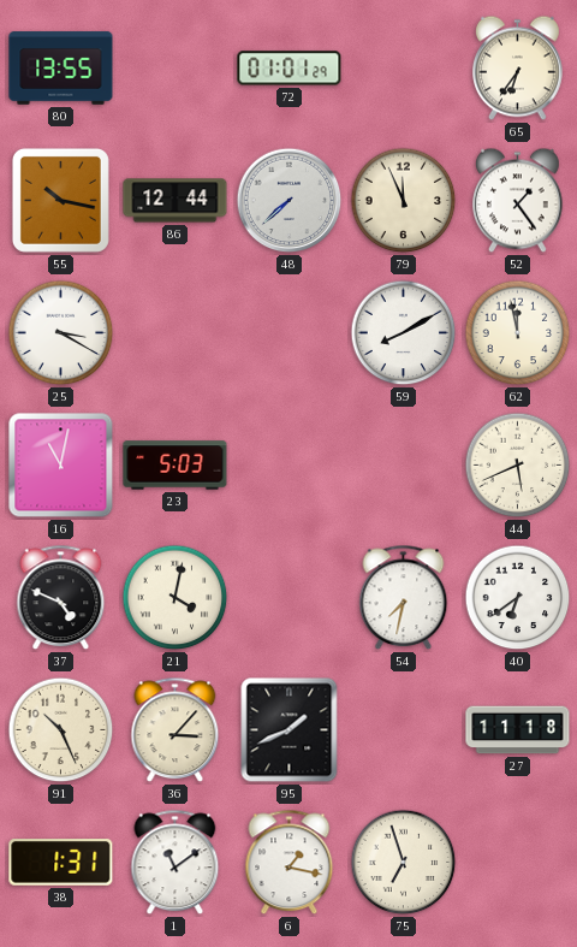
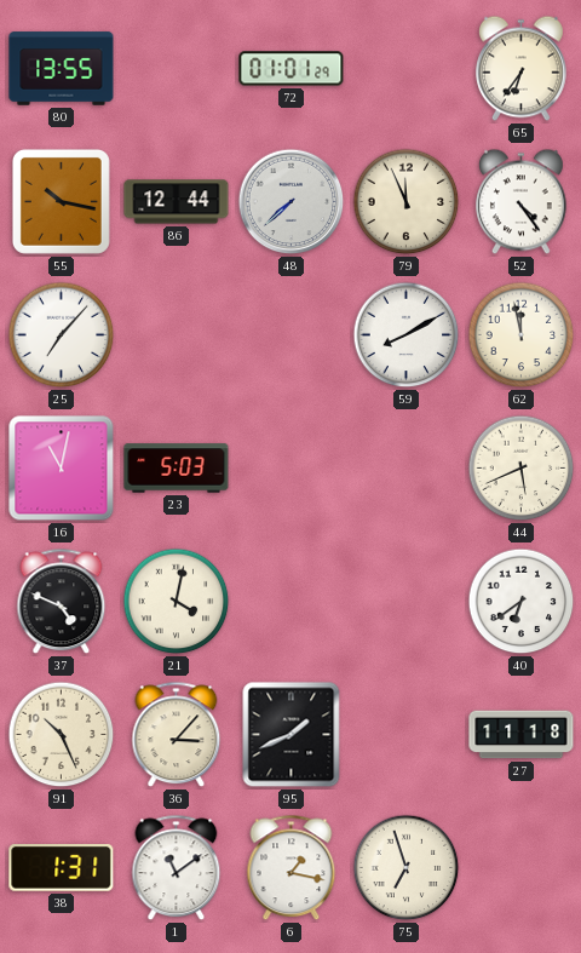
52: 1:24 -> 4:24
25: 3:20 -> 7:07
54: 7:32 -> none
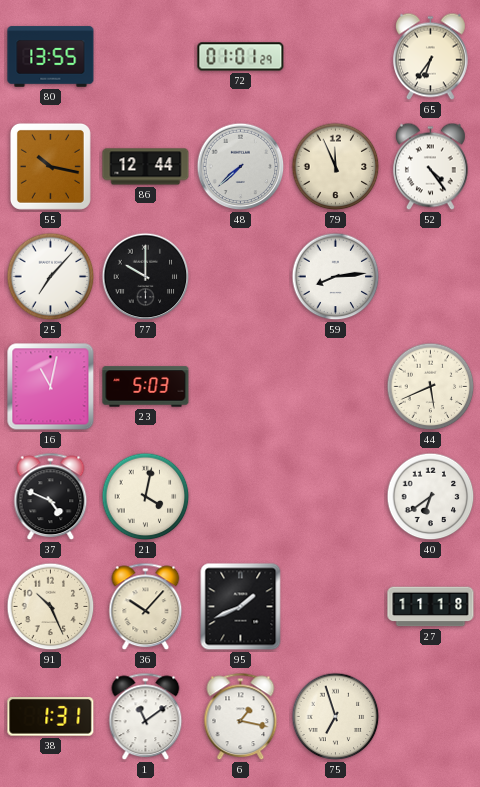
77: none -> 10:00
59: 8:10 -> 8:14
62: 11:58 -> none
36: 3:07 -> 10:07
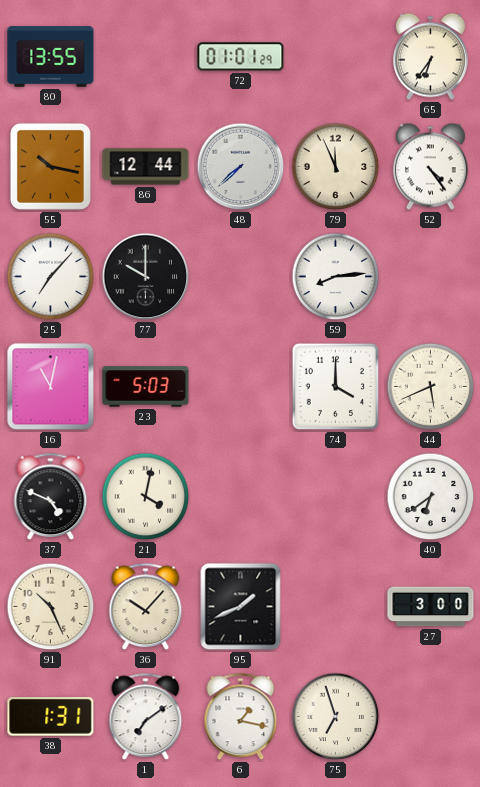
74: none -> 4:00
27: 11:18 -> 3:00
1: 11:09 -> 7:09
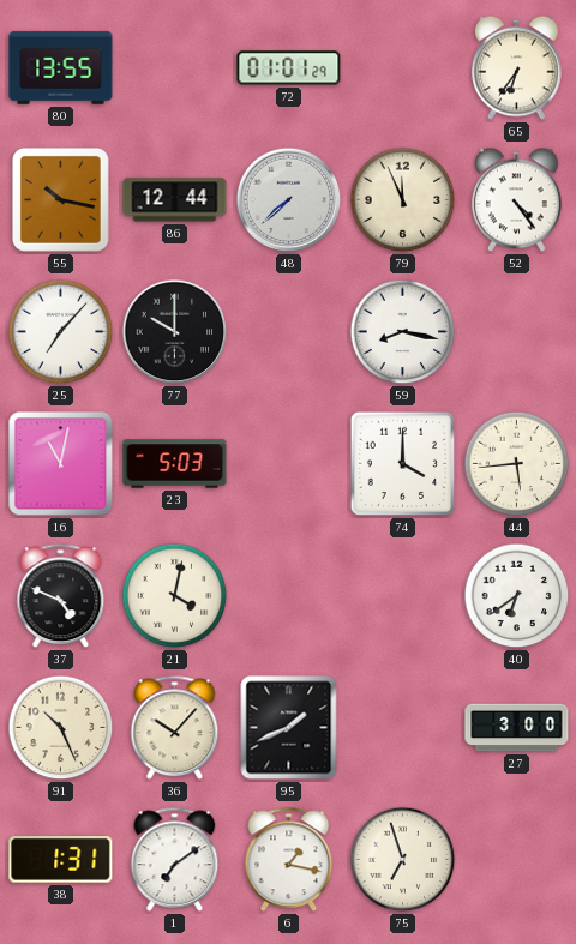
59: 8:14 -> 8:17
44: 5:41 -> 5:44
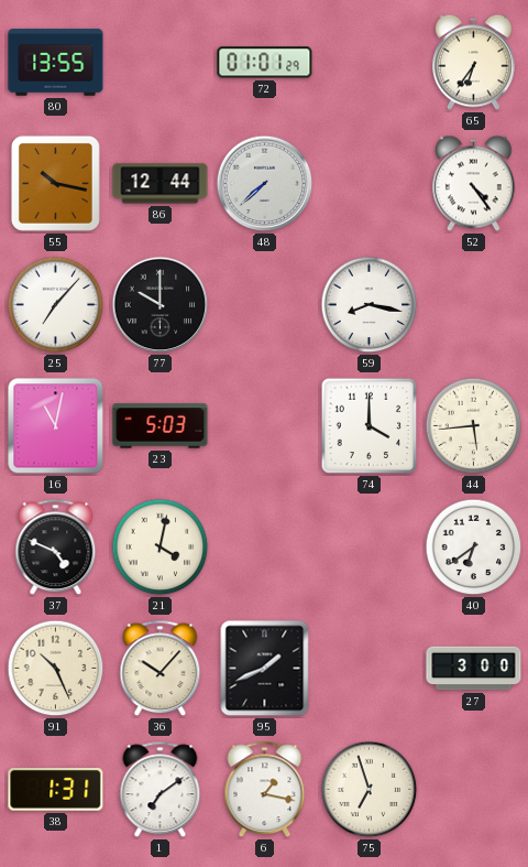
79: 11:56 -> none
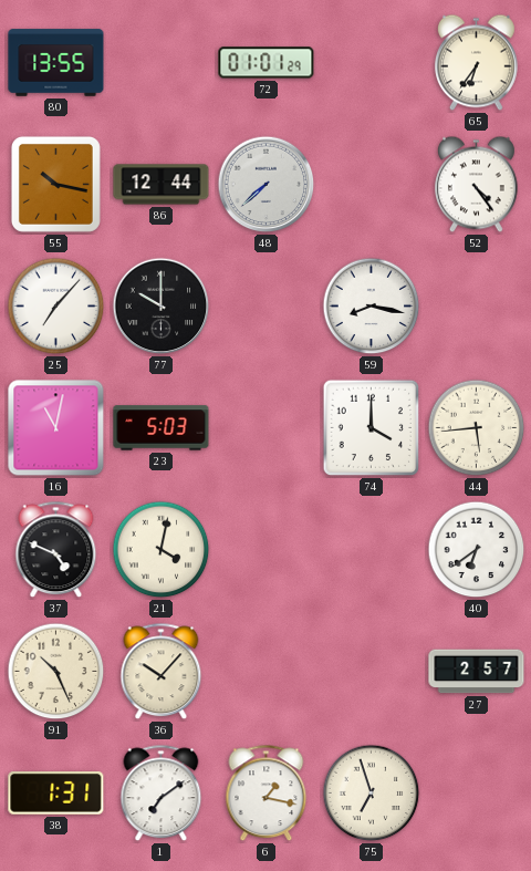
95: 1:41 -> none
27: 3:00 -> 2:57
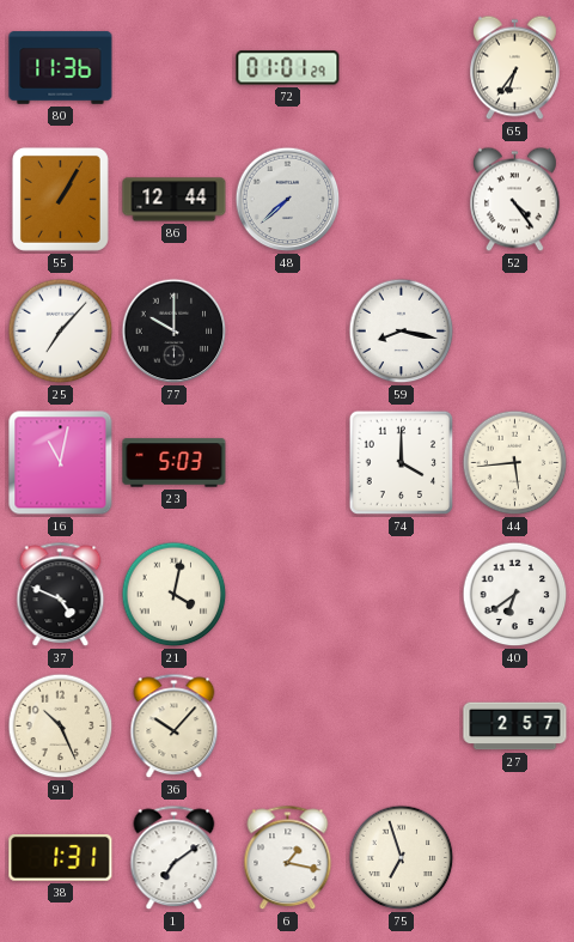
80: 13:55 -> 11:36
55: 10:17 -> 1:05
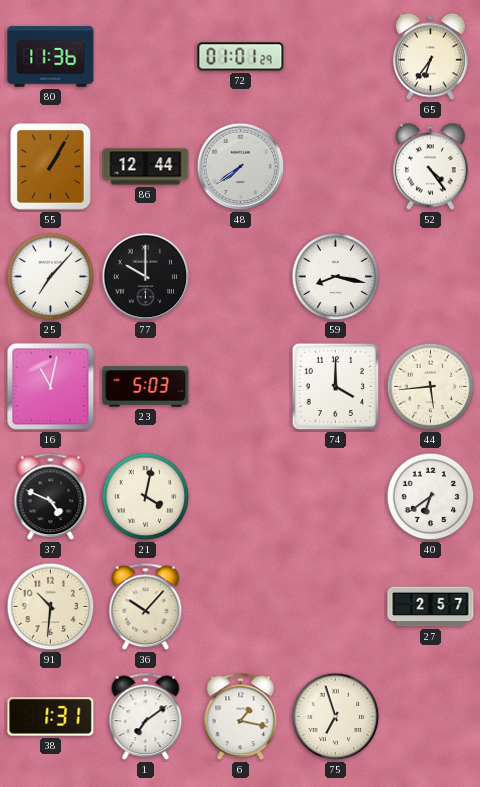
48: 7:38 -> 7:39
91: 10:26 -> 10:31
